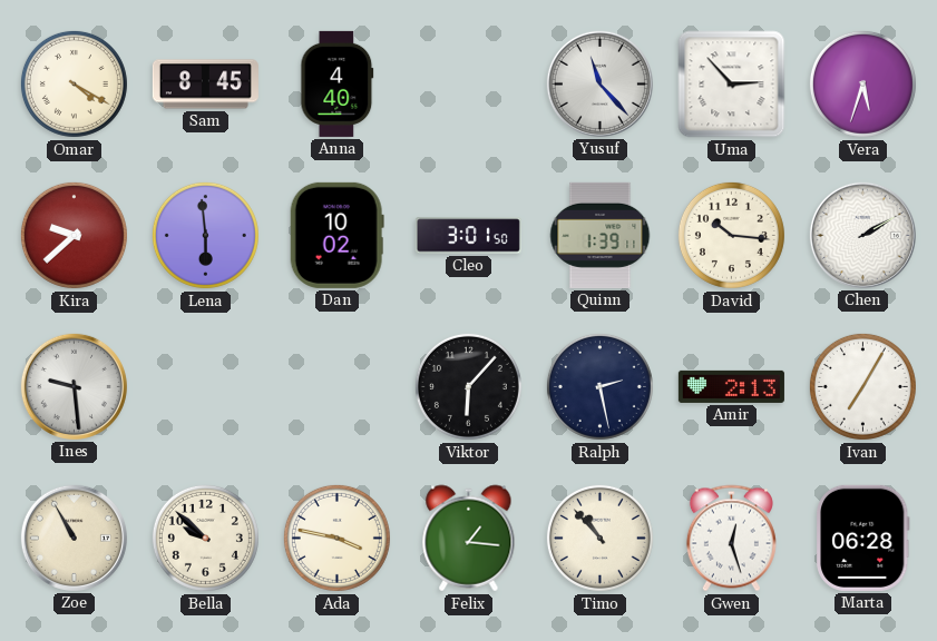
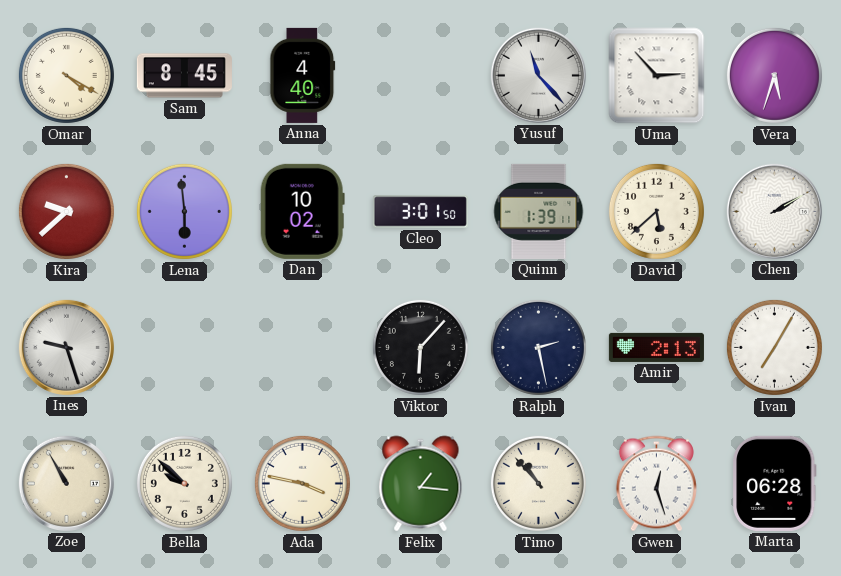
David: 10:16 -> 5:38
Ines: 9:29 -> 9:27
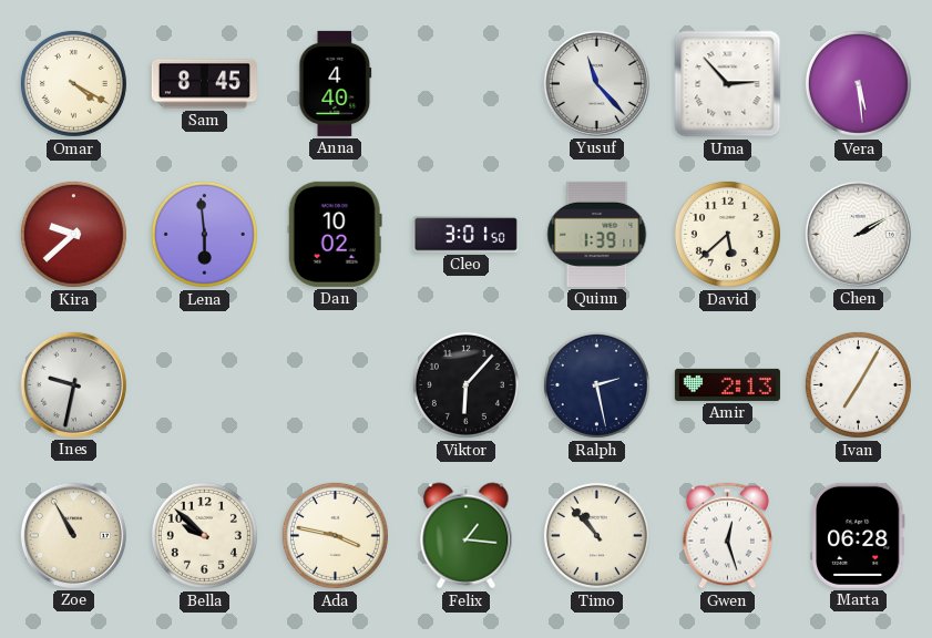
Vera: 5:33 -> 5:29
Ines: 9:27 -> 9:32
